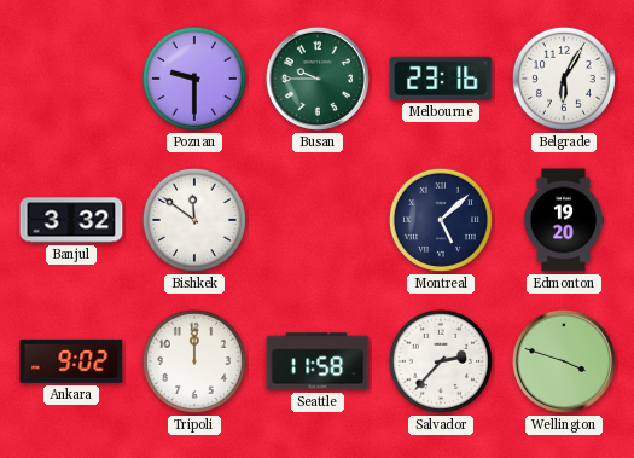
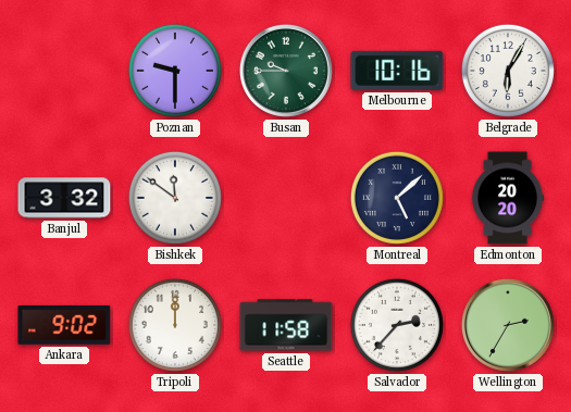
Melbourne: 23:16 -> 10:16
Edmonton: 19:20 -> 20:20
Wellington: 3:48 -> 2:35
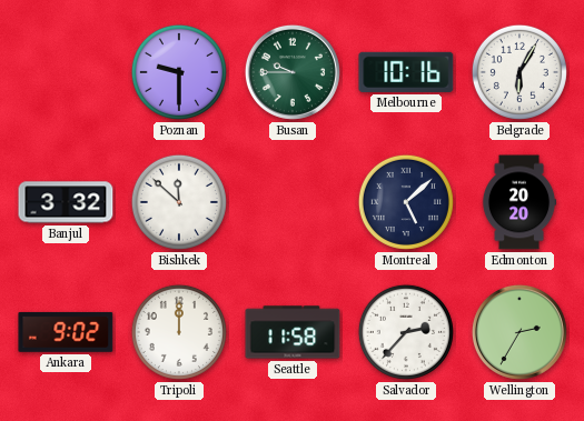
Bishkek: 11:51 -> 11:52
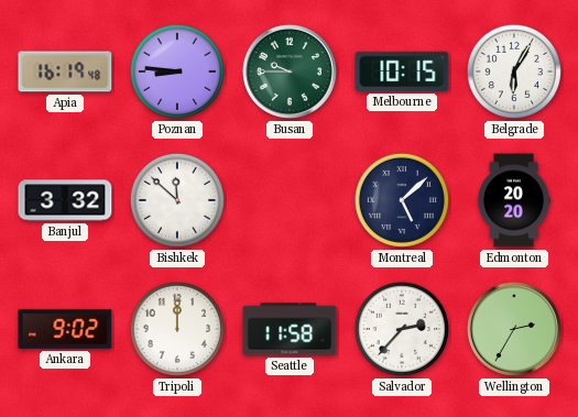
Apia: none -> 16:19
Poznan: 9:30 -> 8:46
Melbourne: 10:16 -> 10:15
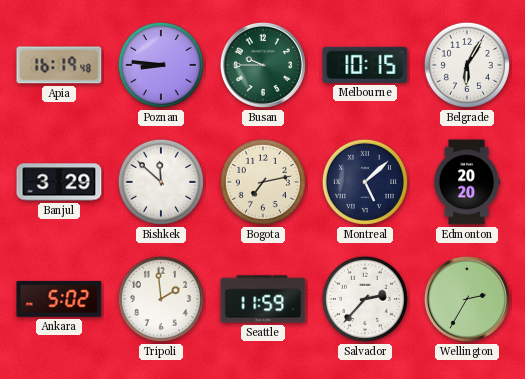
Banjul: 3:32 -> 3:29
Bogota: none -> 7:13
Ankara: 9:02 -> 5:02
Tripoli: 12:00 -> 1:59
Seattle: 11:58 -> 11:59
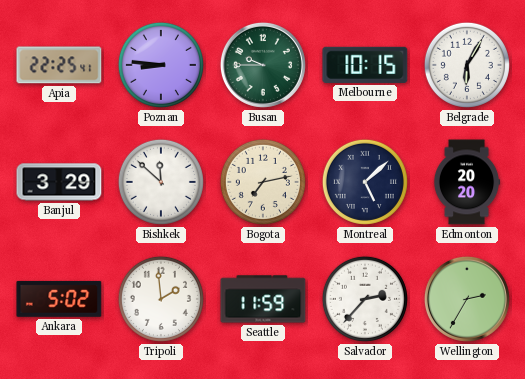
Apia: 16:19 -> 22:25
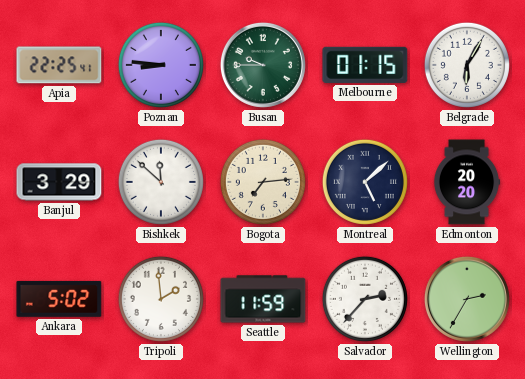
Melbourne: 10:15 -> 01:15
Bogota: 7:13 -> 7:14
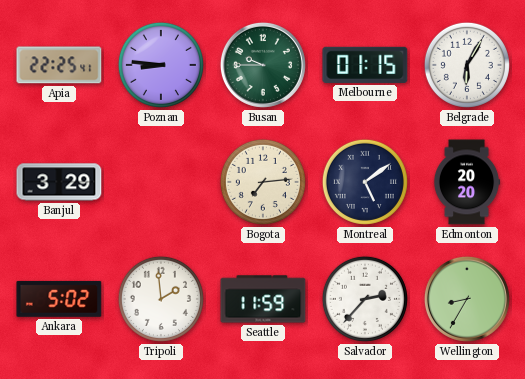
Bishkek: 11:52 -> none
Montreal: 5:08 -> 5:09
Wellington: 2:35 -> 8:35
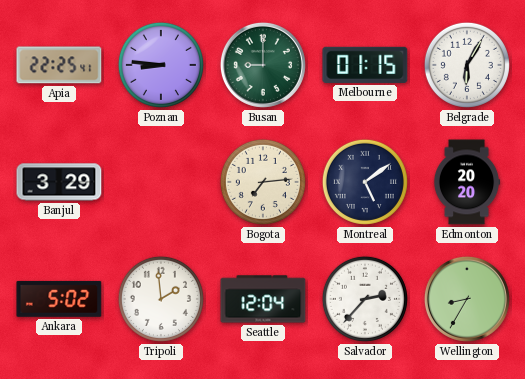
Busan: 9:45 -> 9:00
Seattle: 11:59 -> 12:04
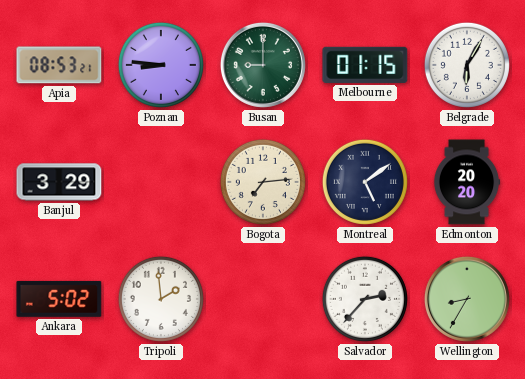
Apia: 22:25 -> 08:53
Seattle: 12:04 -> none
